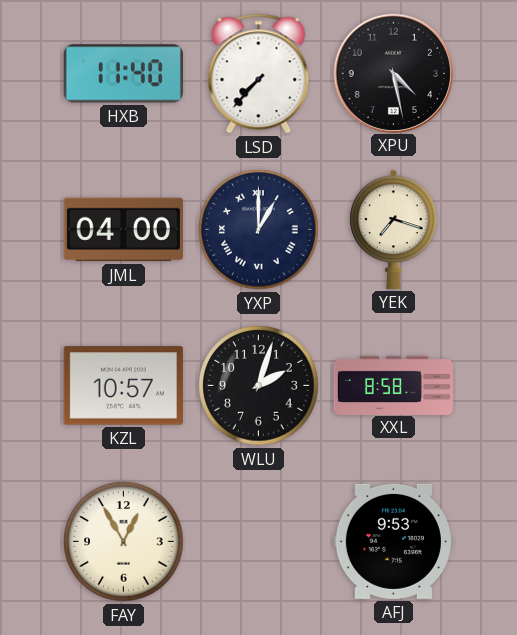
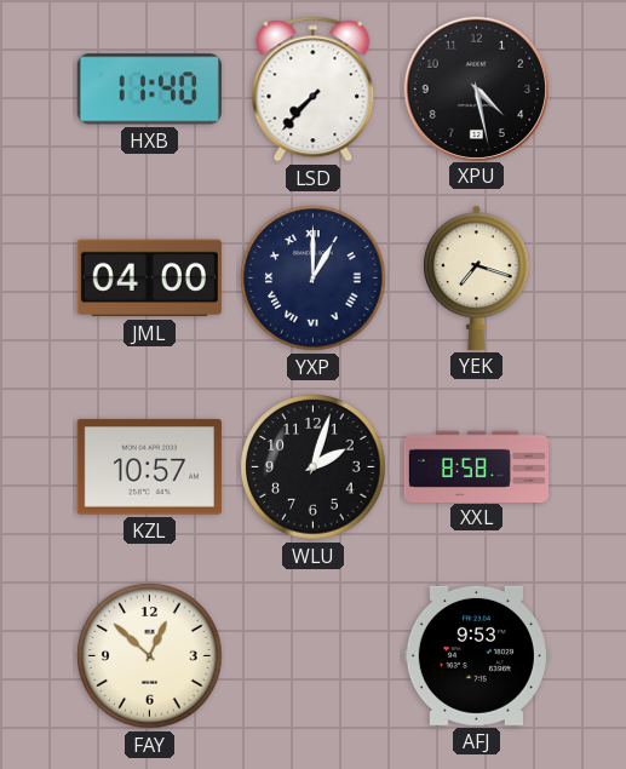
FAY: 12:55 -> 12:52
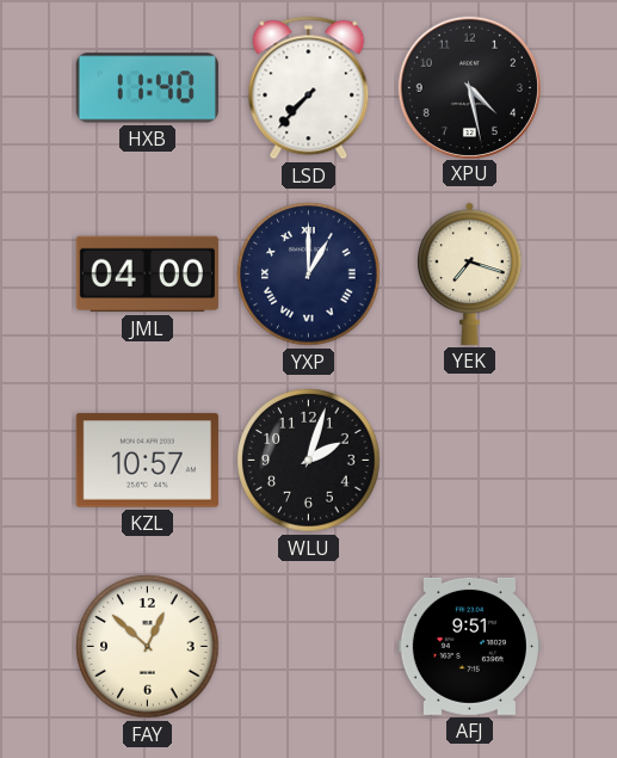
XXL: 8:58 -> none
AFJ: 9:53 -> 9:51
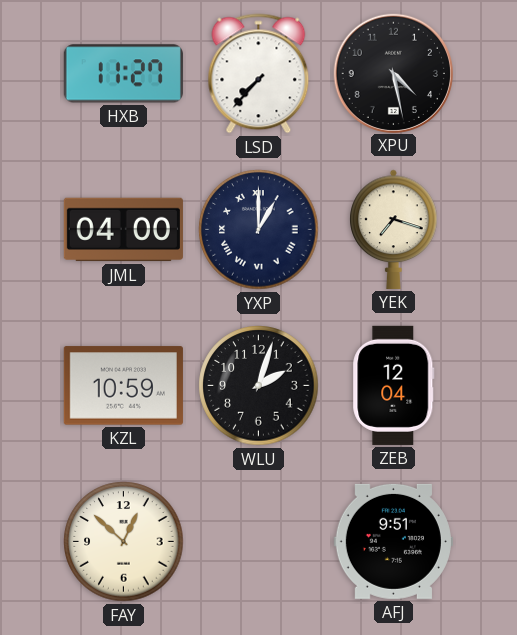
HXB: 11:40 -> 11:27
KZL: 10:57 -> 10:59
ZEB: none -> 12:04
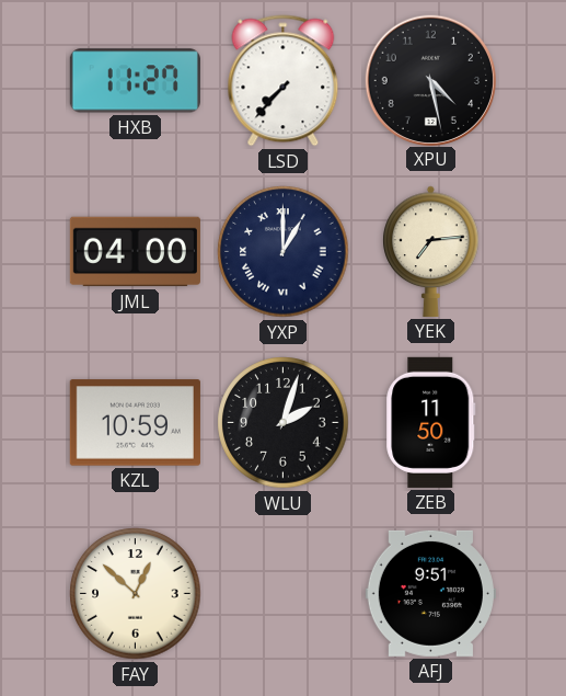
YEK: 7:18 -> 7:14
ZEB: 12:04 -> 11:50
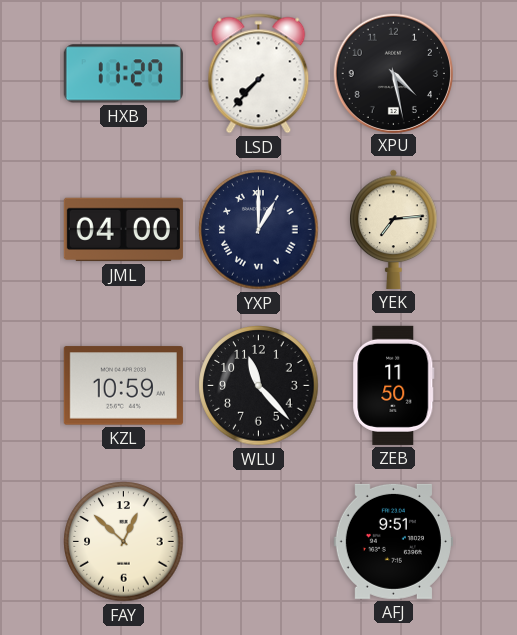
WLU: 2:03 -> 11:23
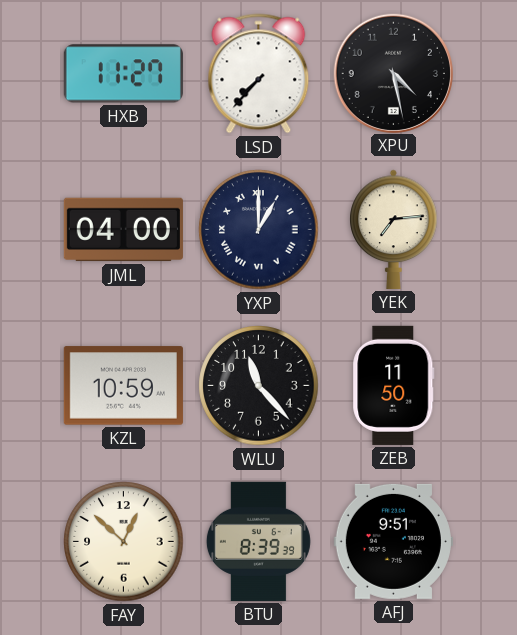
BTU: none -> 8:39
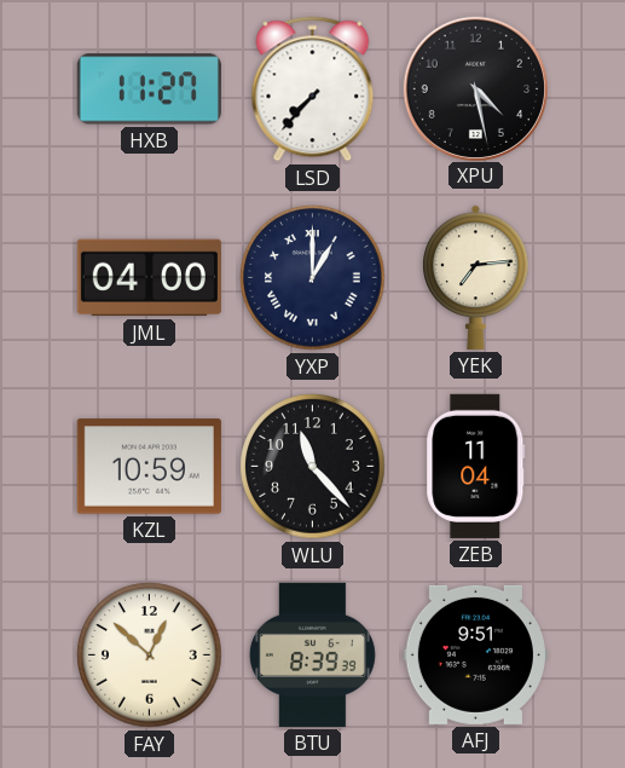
ZEB: 11:50 -> 11:04
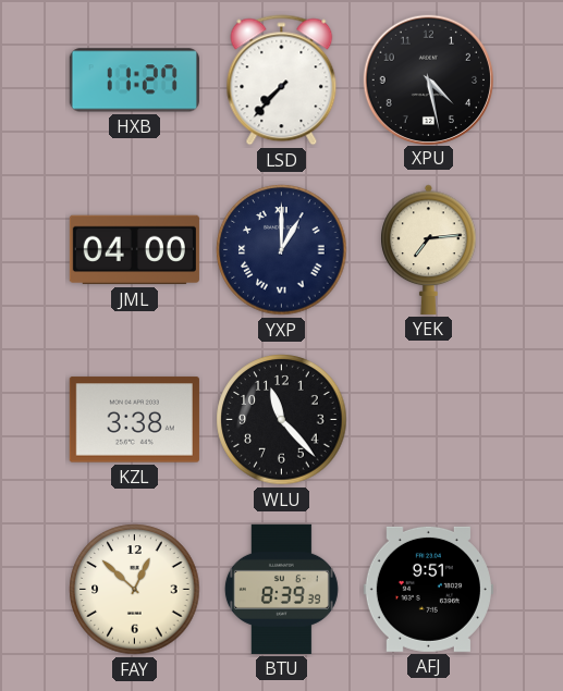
KZL: 10:59 -> 3:38
ZEB: 11:04 -> none
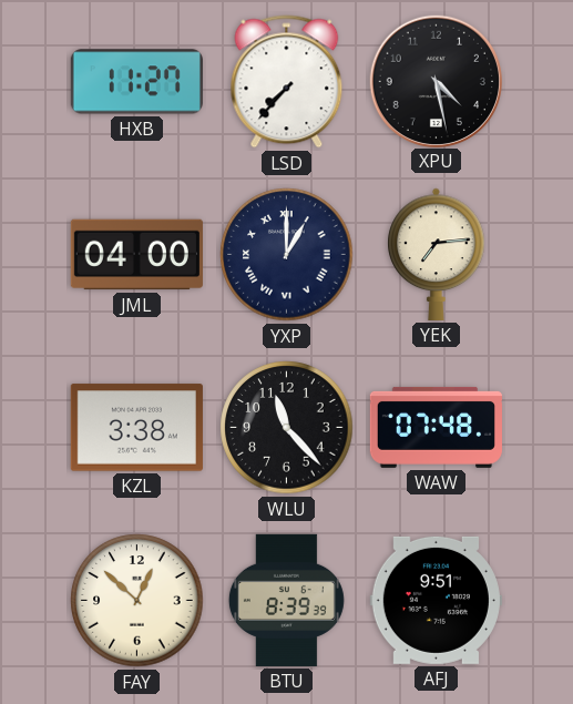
WAW: none -> 07:48
